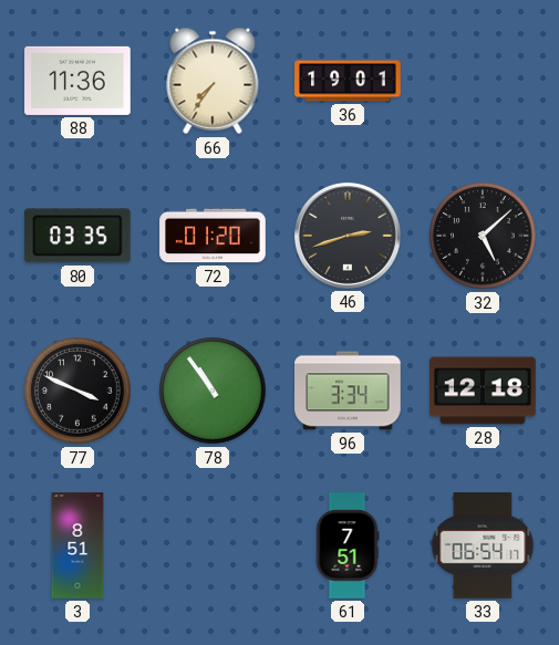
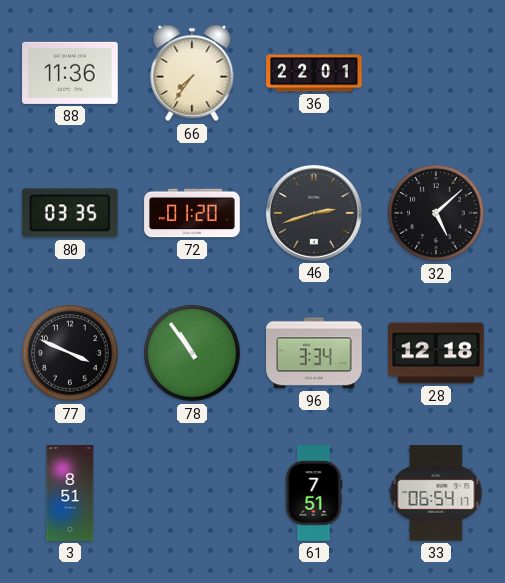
36: 19:01 -> 22:01
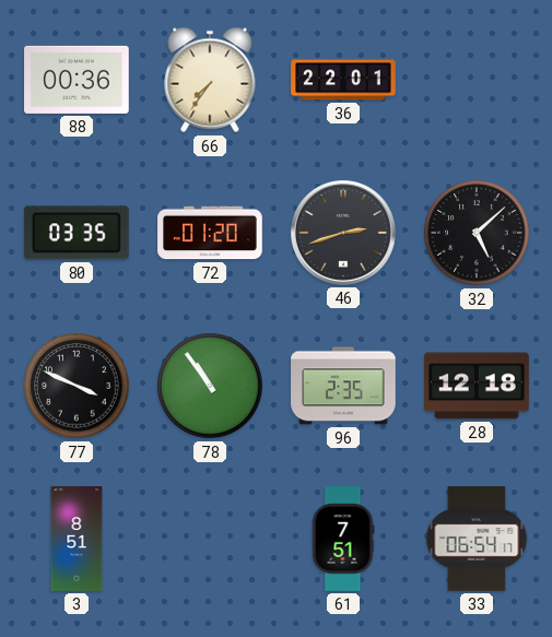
88: 11:36 -> 00:36
96: 3:34 -> 2:35
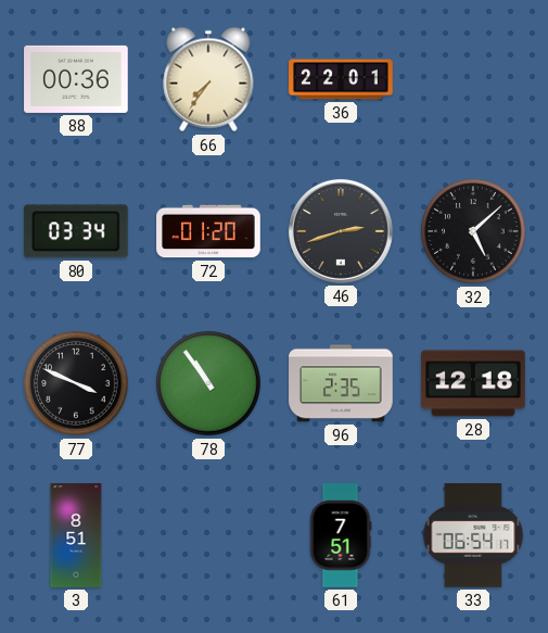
80: 03:35 -> 03:34
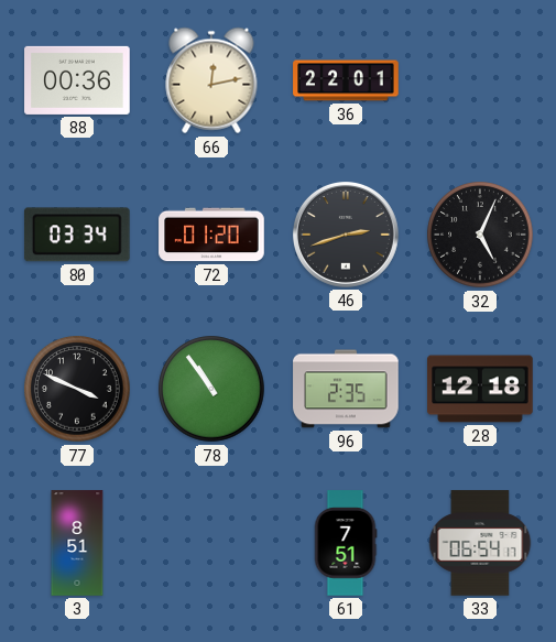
66: 7:36 -> 12:13
32: 5:08 -> 5:04
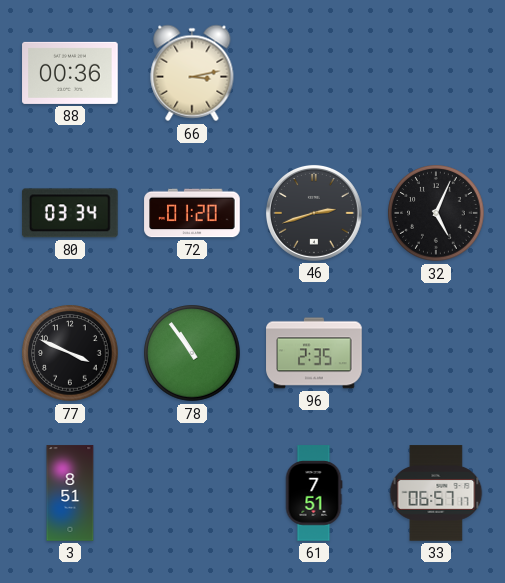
66: 12:13 -> 3:13
36: 22:01 -> none
28: 12:18 -> none
33: 06:54 -> 06:57
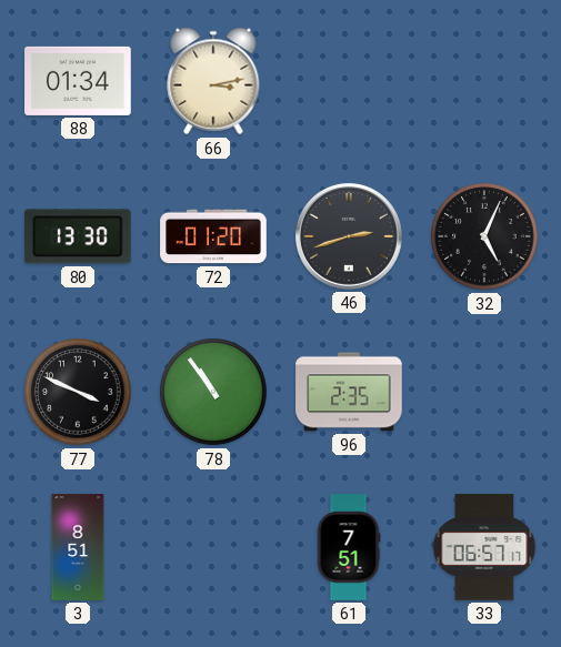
88: 00:36 -> 01:34
80: 03:34 -> 13:30
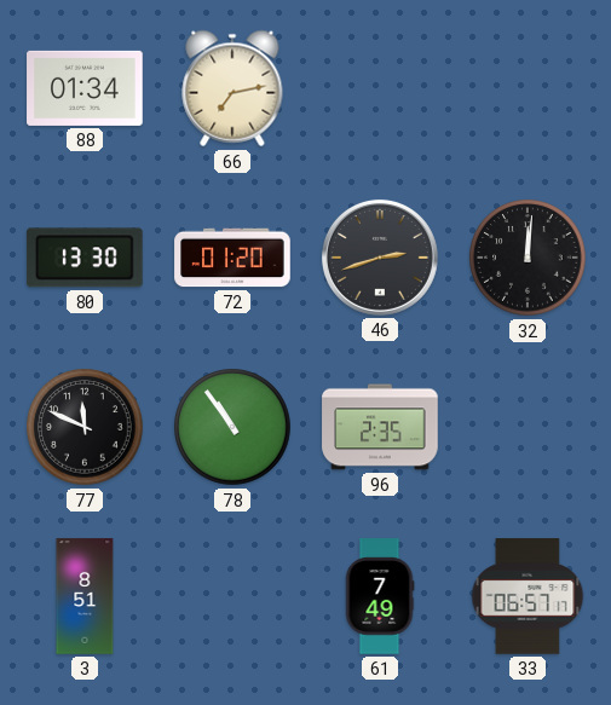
66: 3:13 -> 7:13
32: 5:04 -> 12:01
77: 3:49 -> 11:49
61: 7:51 -> 7:49
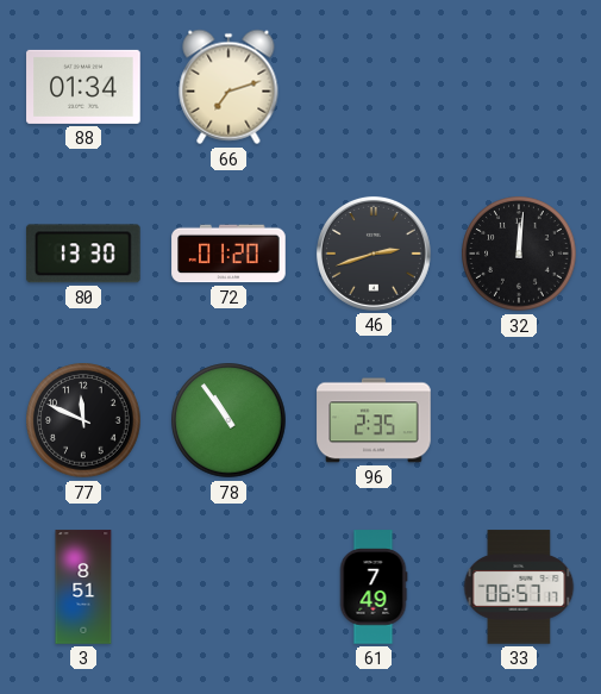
66: 7:13 -> 7:12
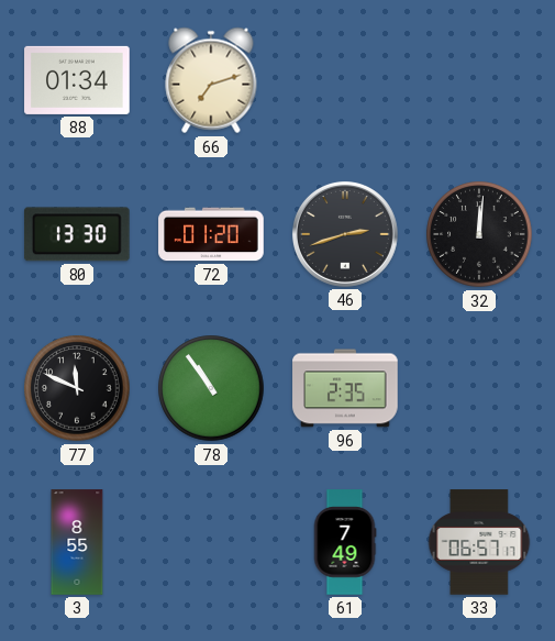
3: 8:51 -> 8:55
